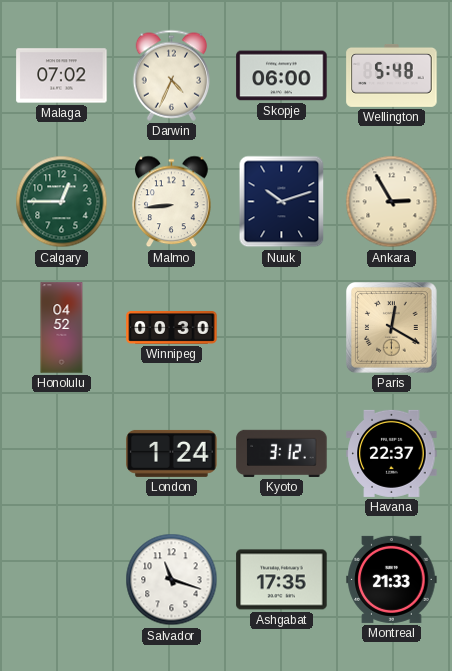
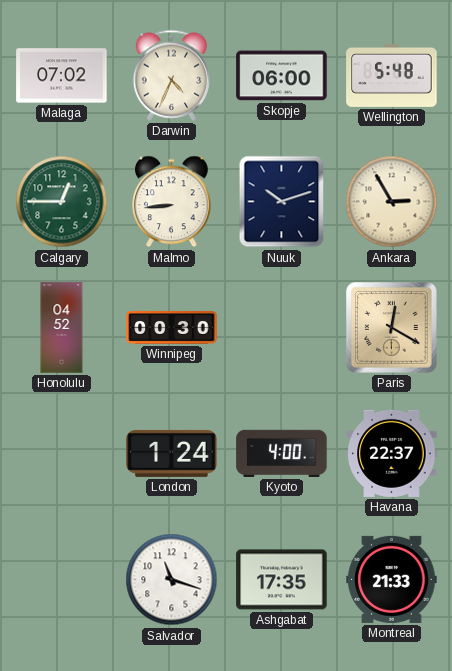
Kyoto: 3:12 -> 4:00
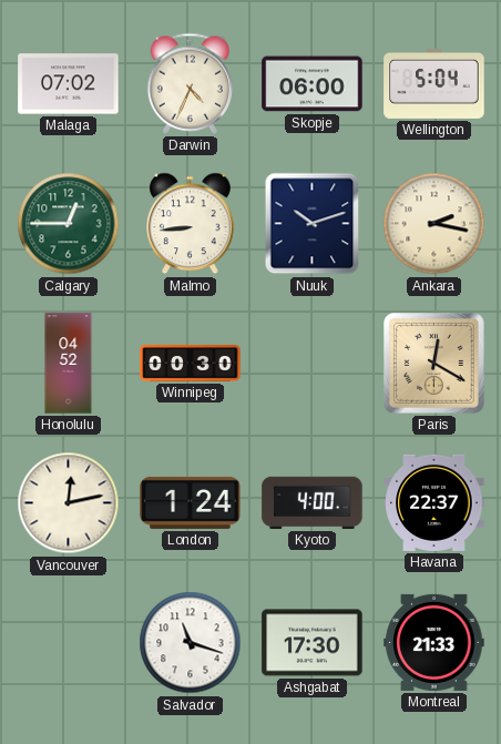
Wellington: 5:48 -> 5:04
Ankara: 2:55 -> 2:17
Vancouver: none -> 12:13
Ashgabat: 17:35 -> 17:30
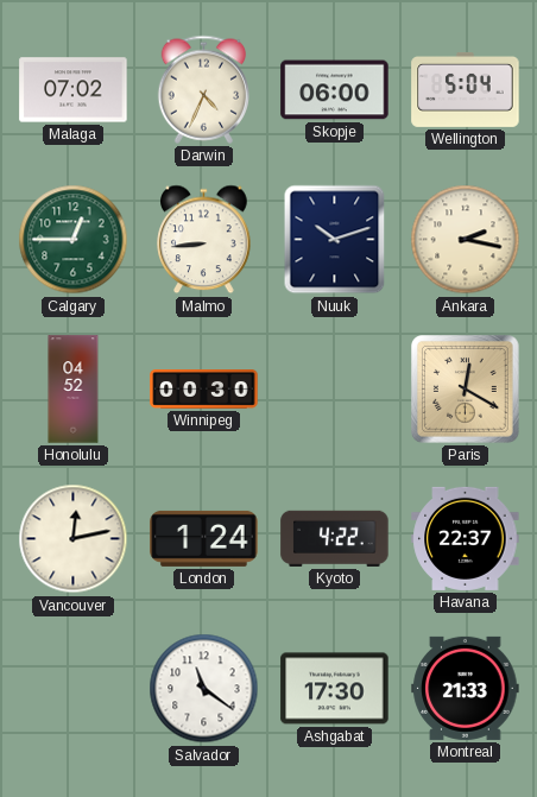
Kyoto: 4:00 -> 4:22
Salvador: 11:18 -> 11:21
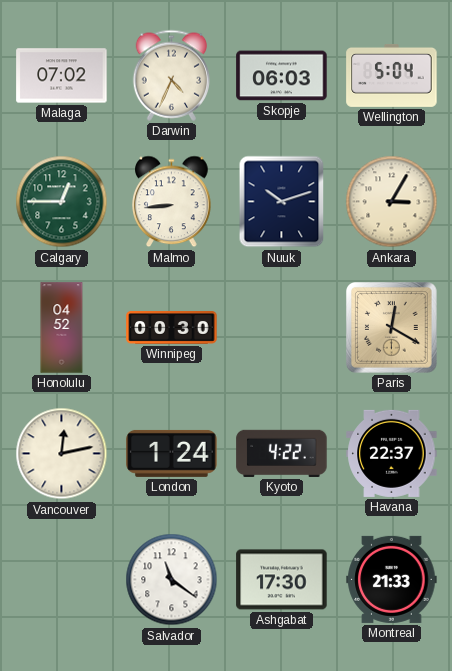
Skopje: 06:00 -> 06:03
Ankara: 2:17 -> 3:05
